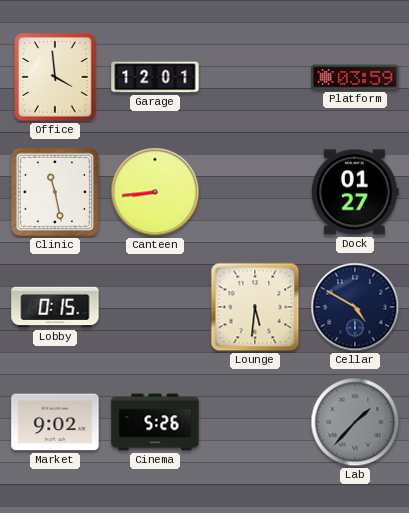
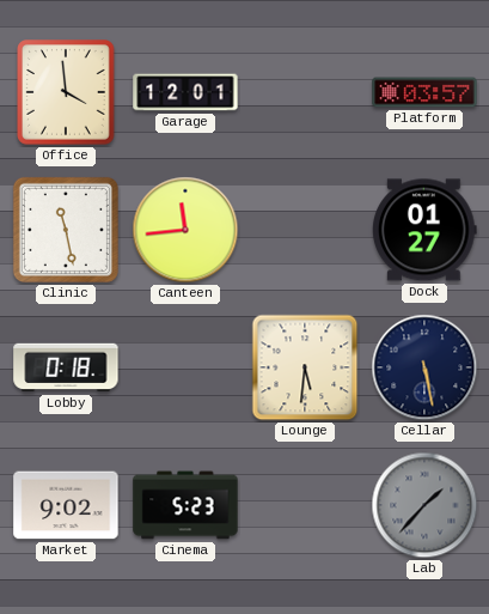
Platform: 03:59 -> 03:57
Canteen: 8:44 -> 11:44
Lobby: 0:15 -> 0:18
Cellar: 4:50 -> 5:28
Cinema: 5:26 -> 5:23
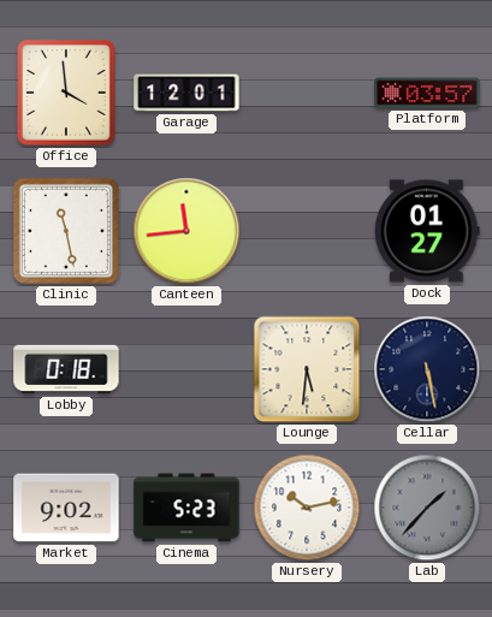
Nursery: none -> 10:13
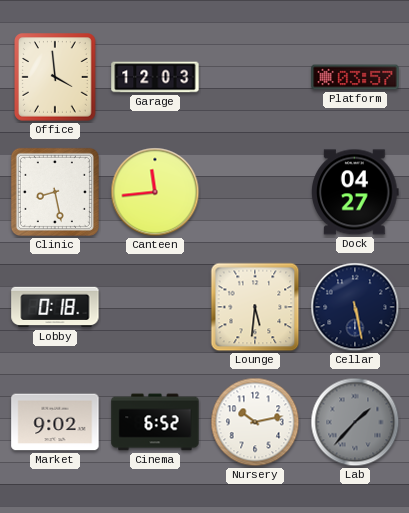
Garage: 12:01 -> 12:03
Clinic: 11:28 -> 8:28
Dock: 01:27 -> 04:27
Cinema: 5:23 -> 6:52
